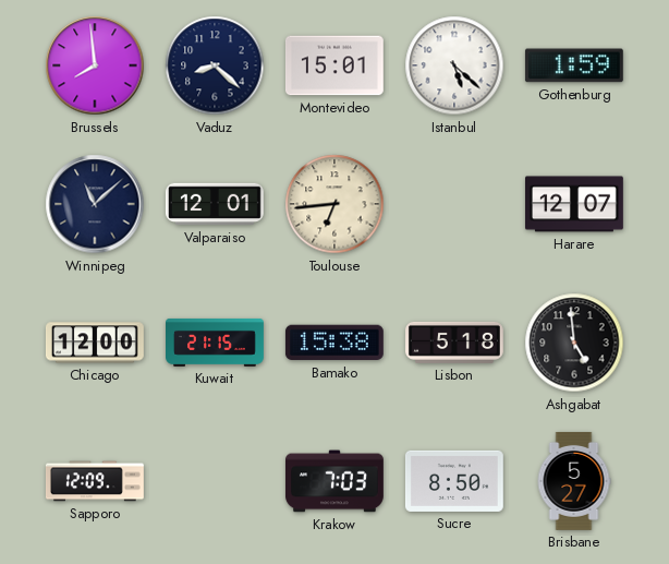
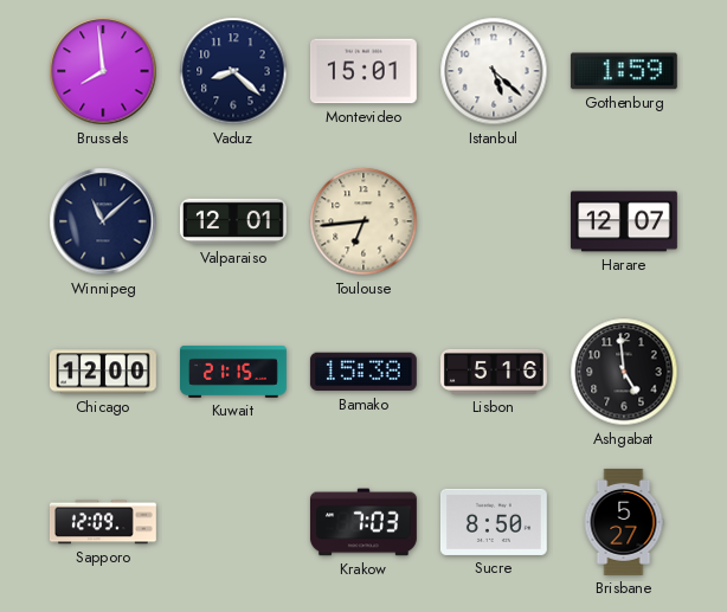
Lisbon: 5:18 -> 5:16
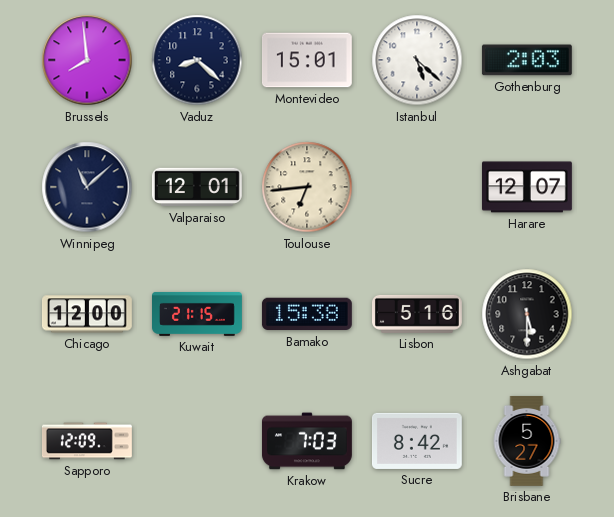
Gothenburg: 1:59 -> 2:03
Ashgabat: 4:59 -> 5:30
Sucre: 8:50 -> 8:42
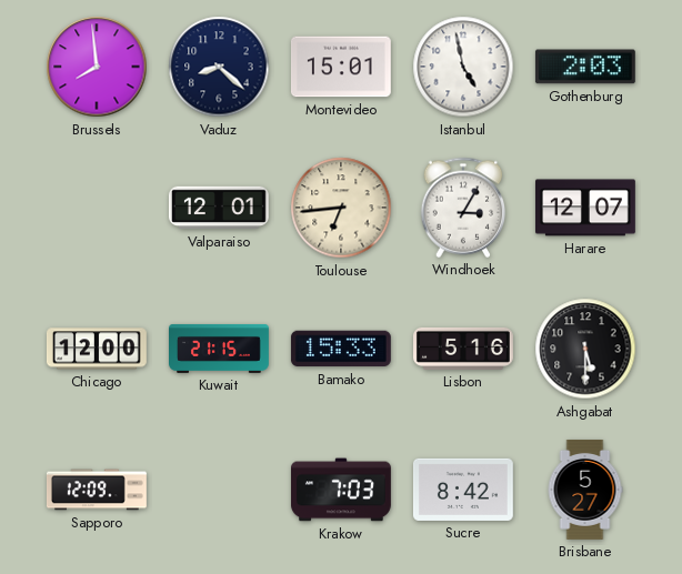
Istanbul: 5:22 -> 4:58
Winnipeg: 11:08 -> none
Windhoek: none -> 3:05
Bamako: 15:38 -> 15:33
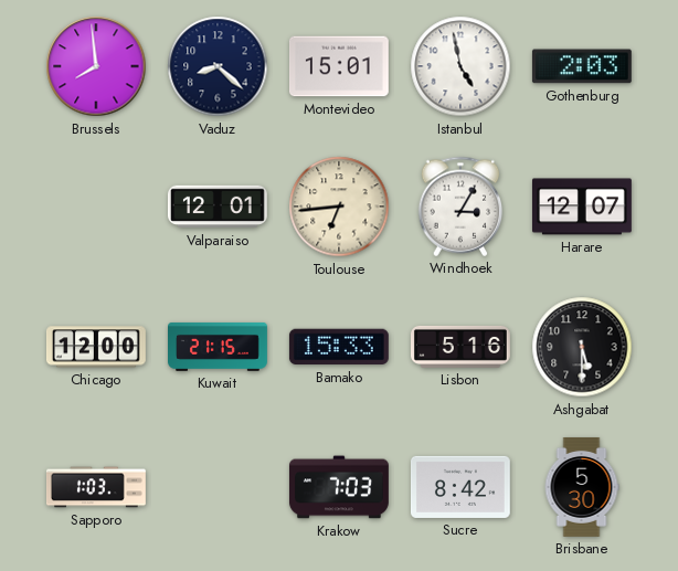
Sapporo: 12:09 -> 1:03
Brisbane: 5:27 -> 5:30
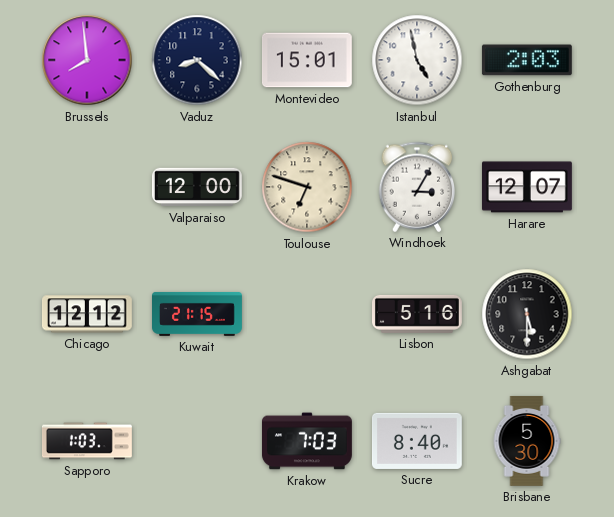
Valparaiso: 12:01 -> 12:00
Toulouse: 6:44 -> 6:48
Chicago: 12:00 -> 12:12
Bamako: 15:33 -> none
Sucre: 8:42 -> 8:40
